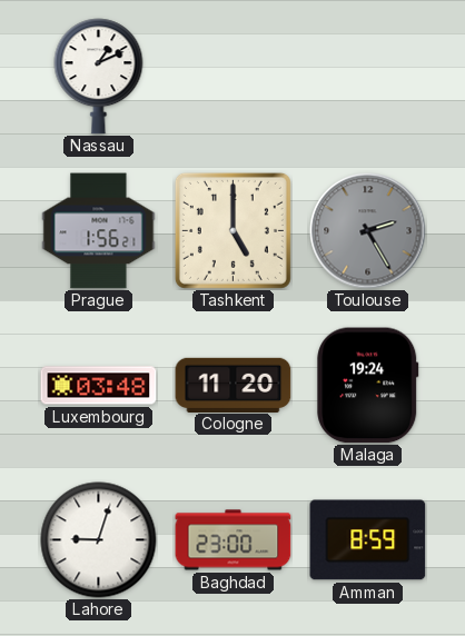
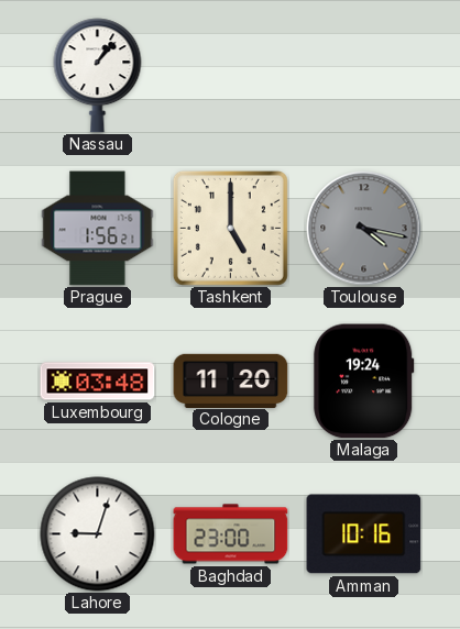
Nassau: 1:11 -> 1:07
Toulouse: 2:25 -> 4:17
Amman: 8:59 -> 10:16
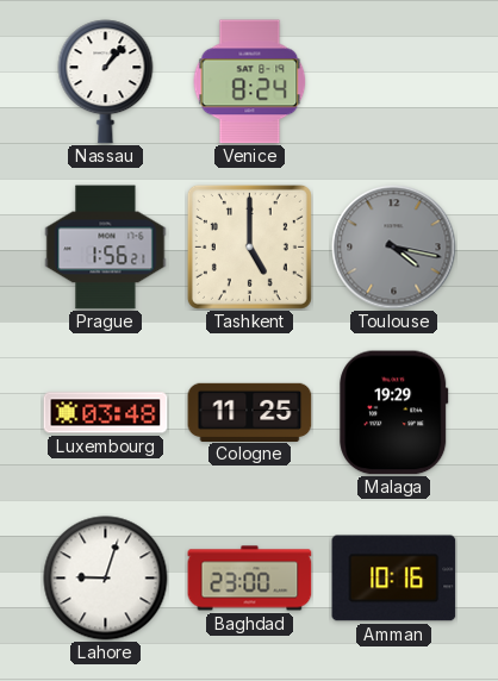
Venice: none -> 8:24
Cologne: 11:20 -> 11:25
Malaga: 19:24 -> 19:29
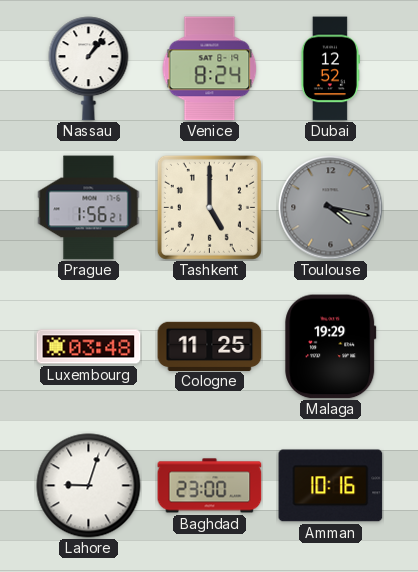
Dubai: none -> 12:52
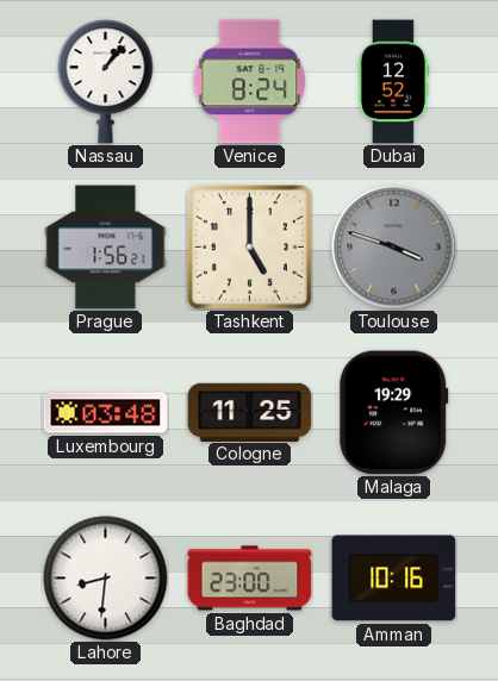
Toulouse: 4:17 -> 3:48
Lahore: 9:03 -> 8:31
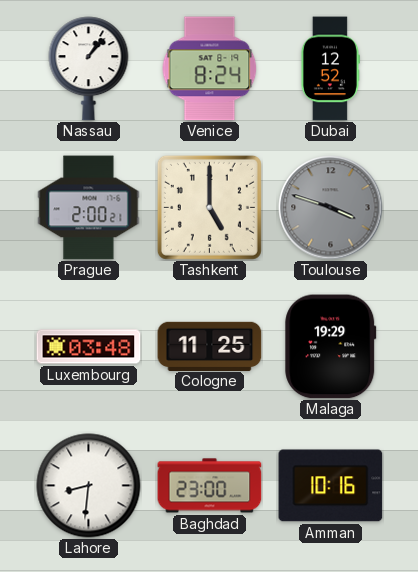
Prague: 1:56 -> 2:00
